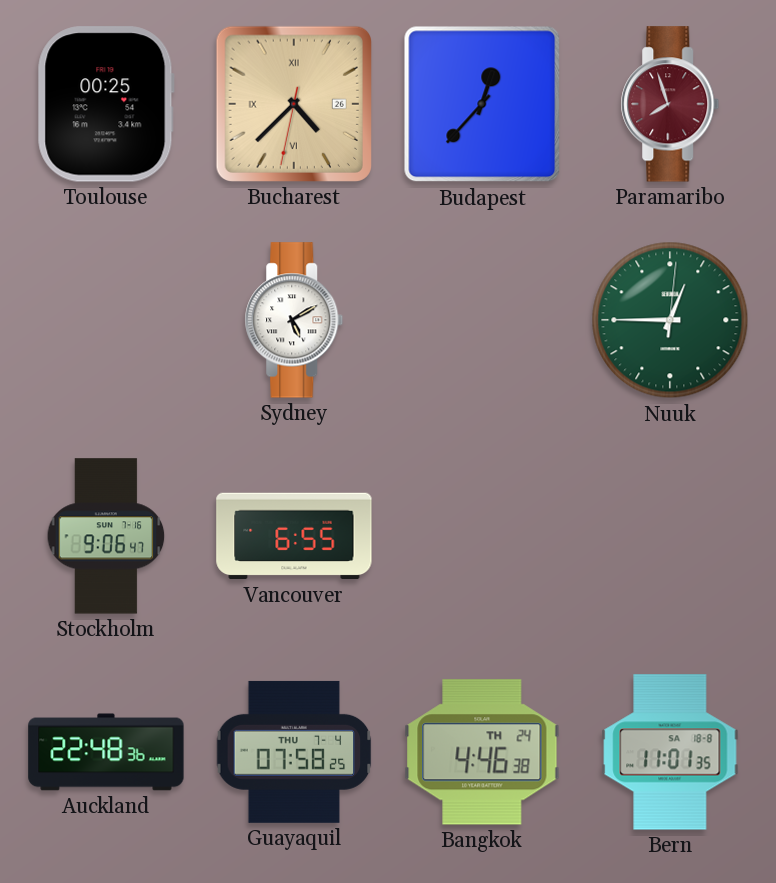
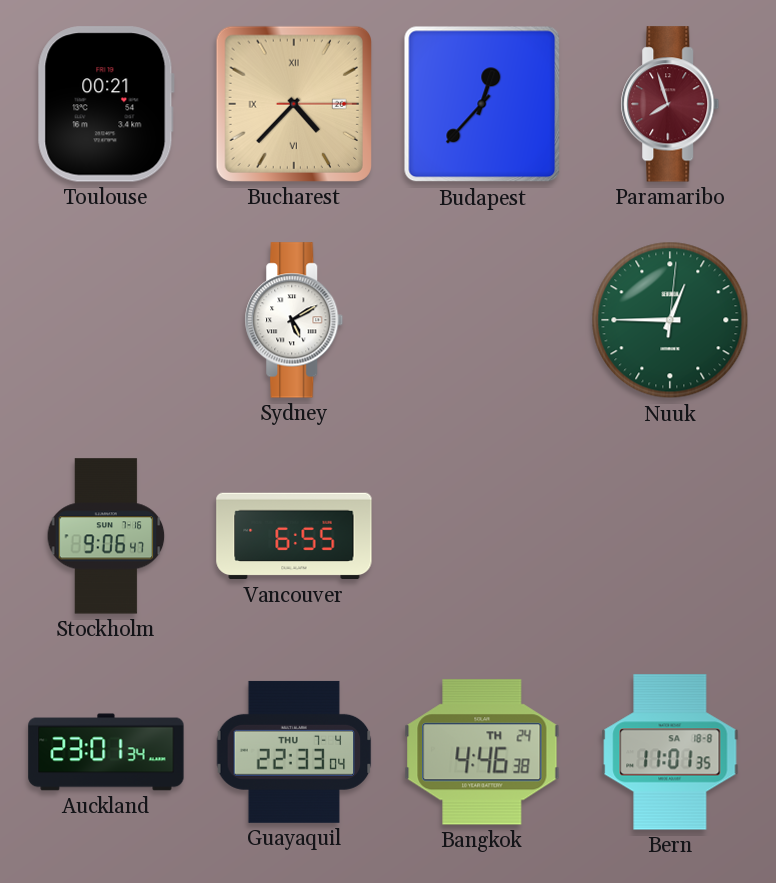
Toulouse: 00:25 -> 00:21
Bucharest: 4:37:32 -> 4:37:15
Auckland: 22:48 -> 23:01
Guayaquil: 07:58 -> 22:33
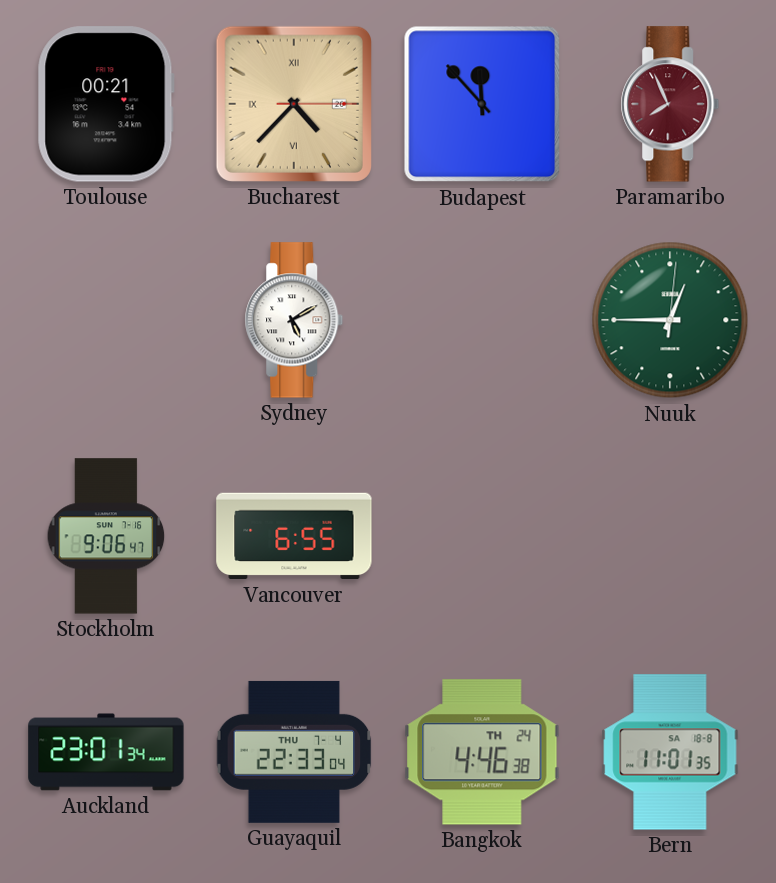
Budapest: 12:37 -> 11:53
Paramaribo: 7:57 -> 7:56
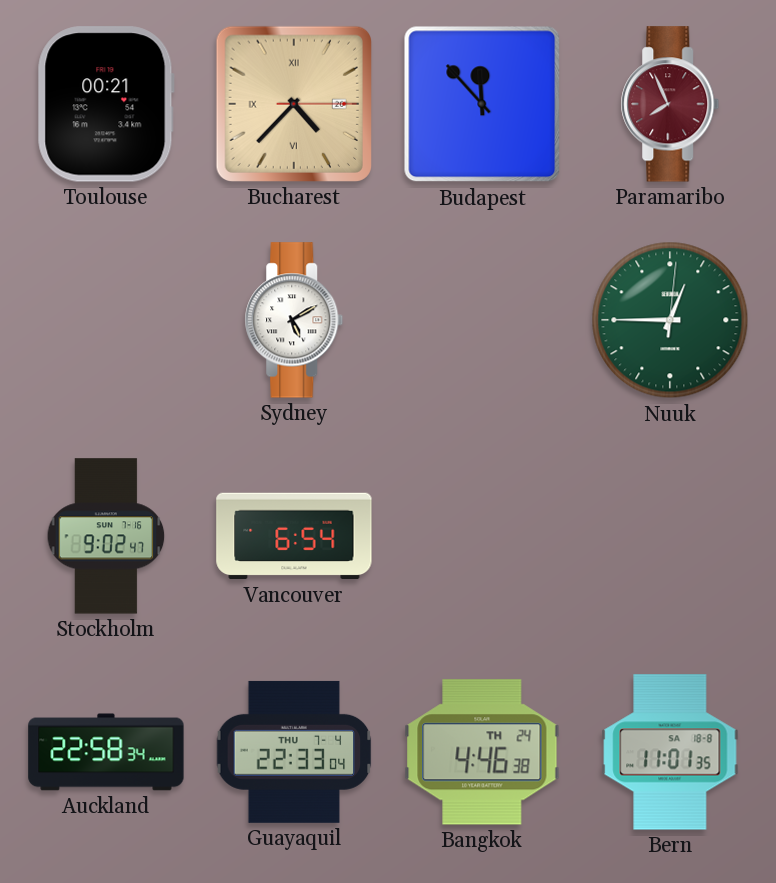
Stockholm: 9:06 -> 9:02
Vancouver: 6:55 -> 6:54
Auckland: 23:01 -> 22:58
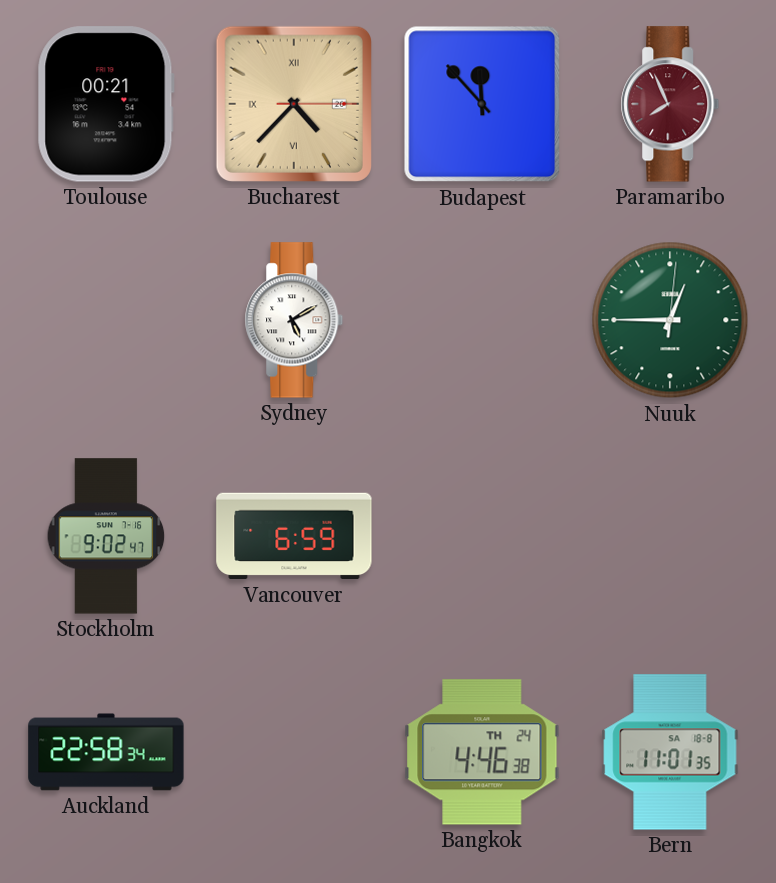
Vancouver: 6:54 -> 6:59
Guayaquil: 22:33 -> none
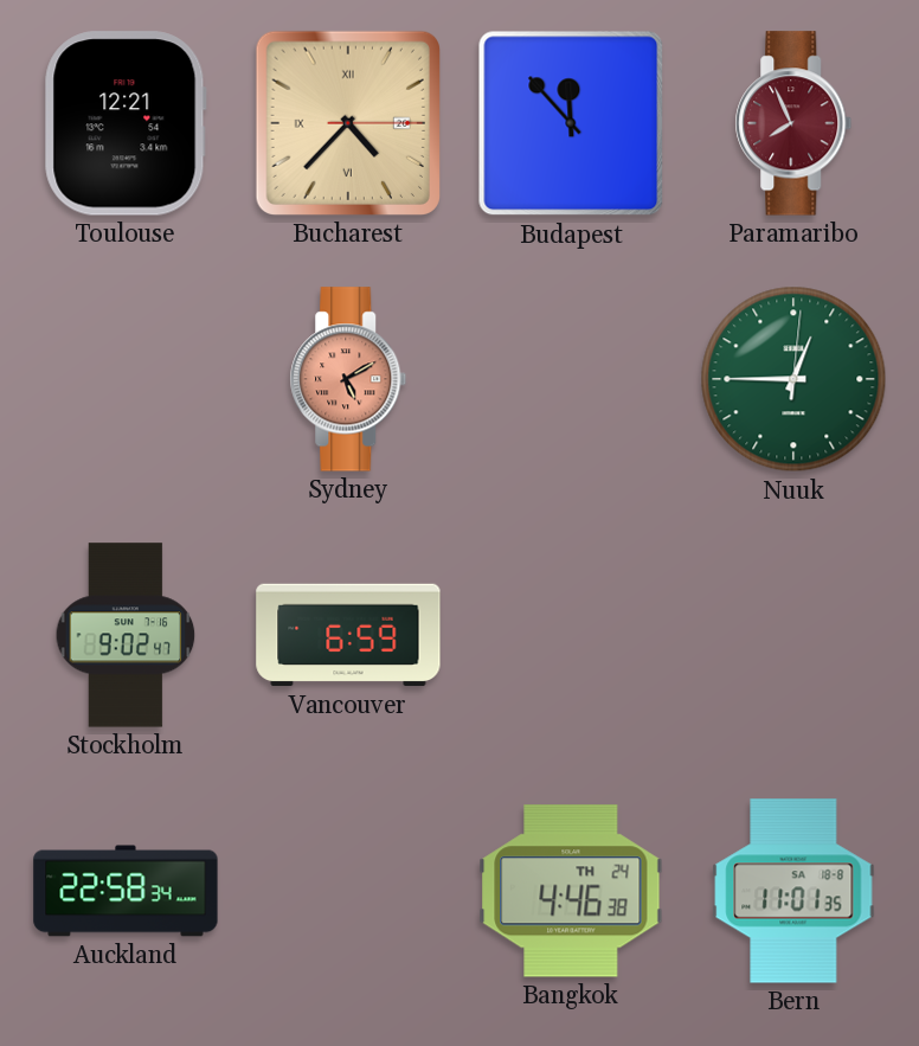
Toulouse: 00:21 -> 12:21
Sydney dial: white -> salmon
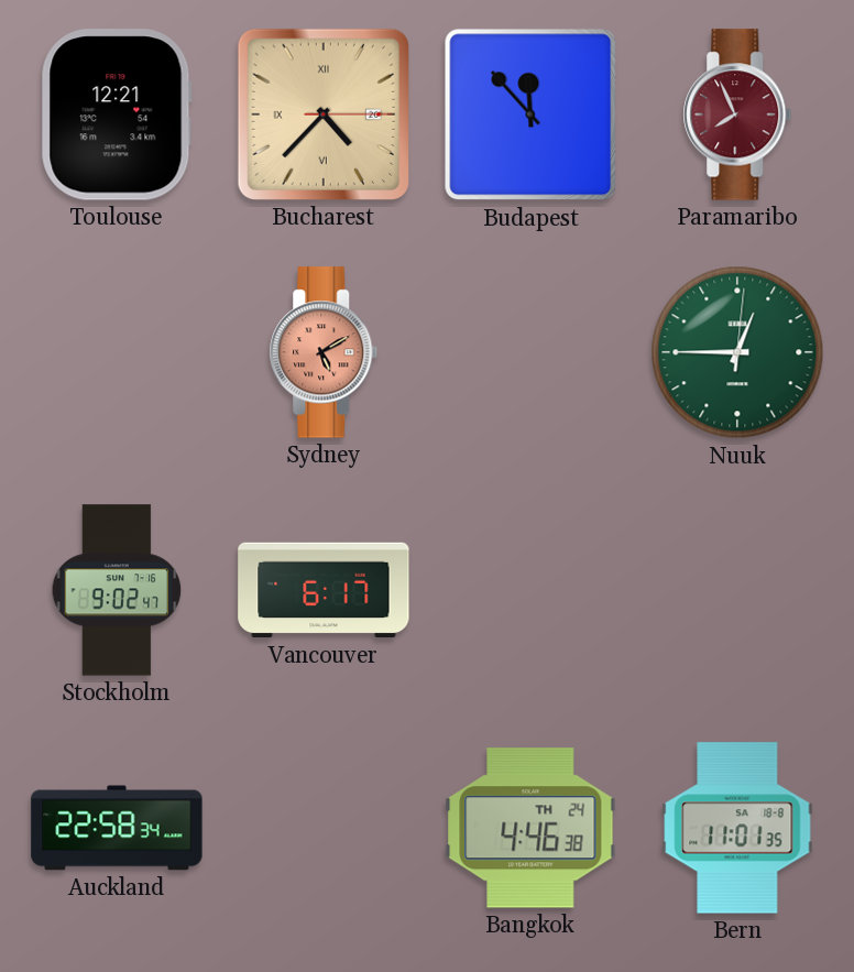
Vancouver: 6:59 -> 6:17
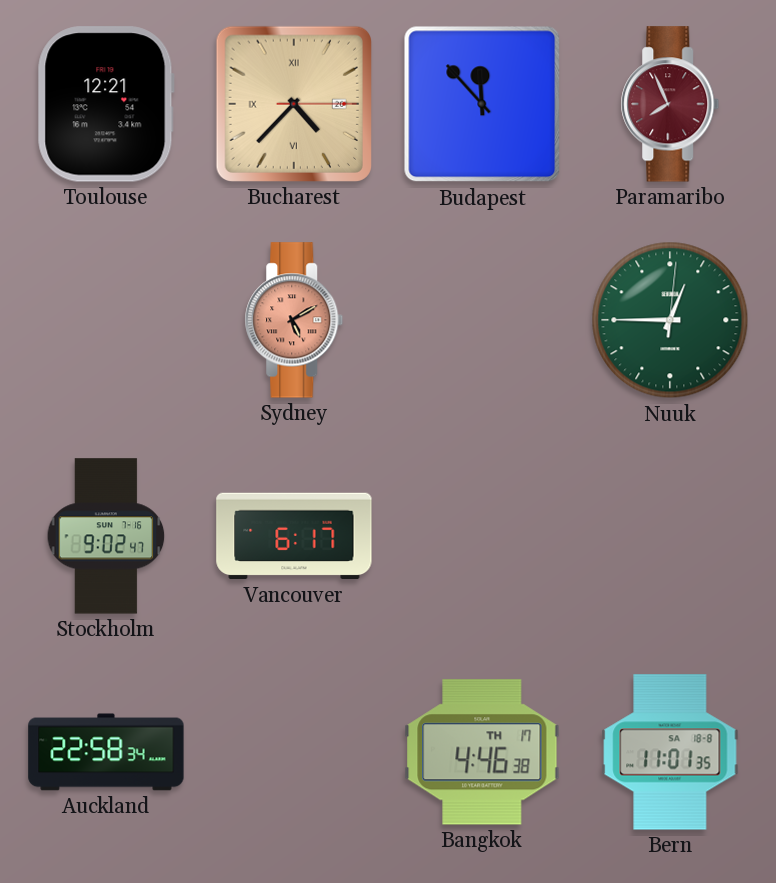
Bangkok date: TH 24 -> TH 17
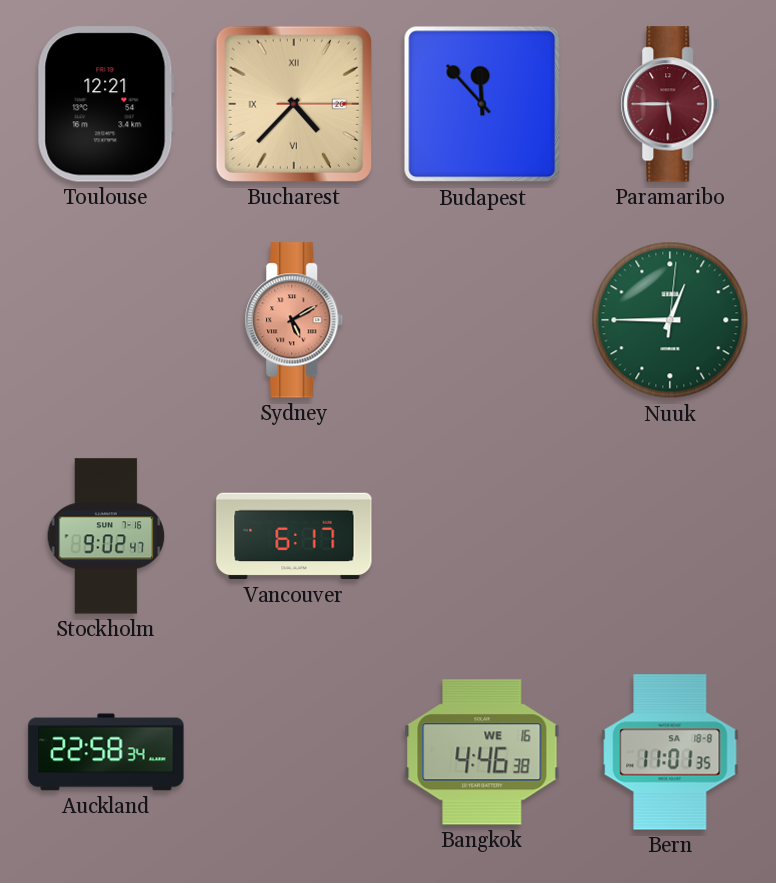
Paramaribo: 7:56 -> 5:45
Bangkok date: TH 17 -> WE 16
